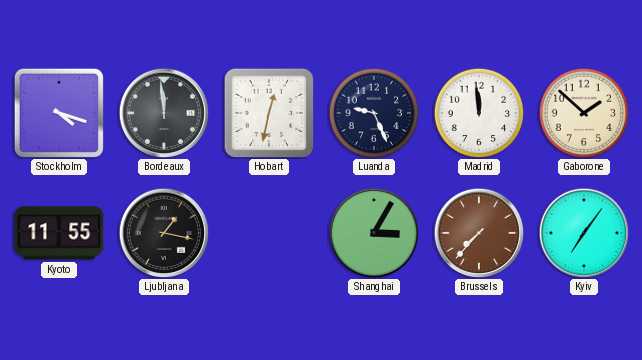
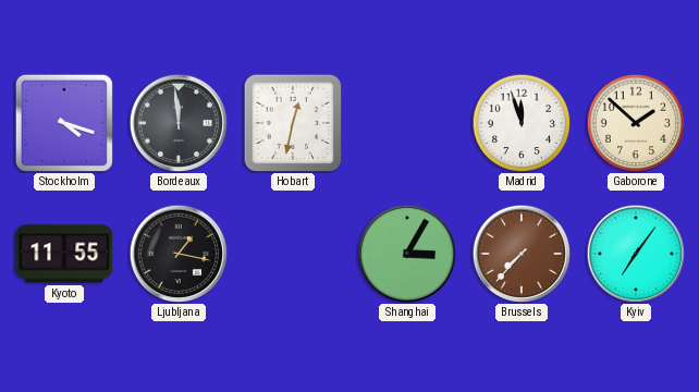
Luanda: 9:26 -> none
Madrid: 11:59 -> 11:57
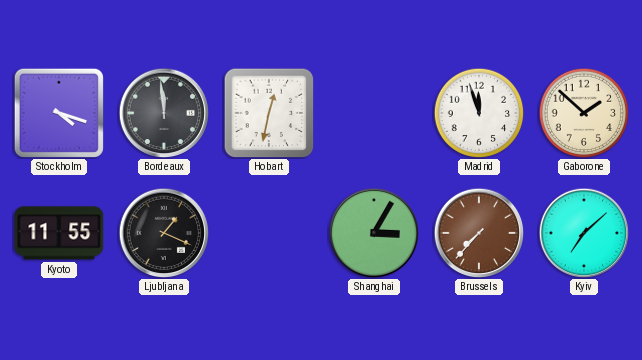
Ljubljana: 1:17 -> 1:19
Kyiv: 7:06 -> 7:08
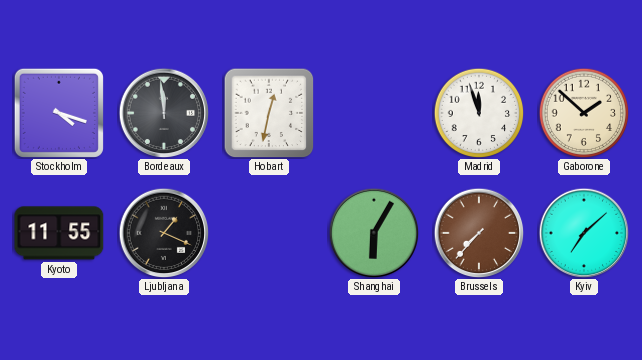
Shanghai: 3:05 -> 6:05
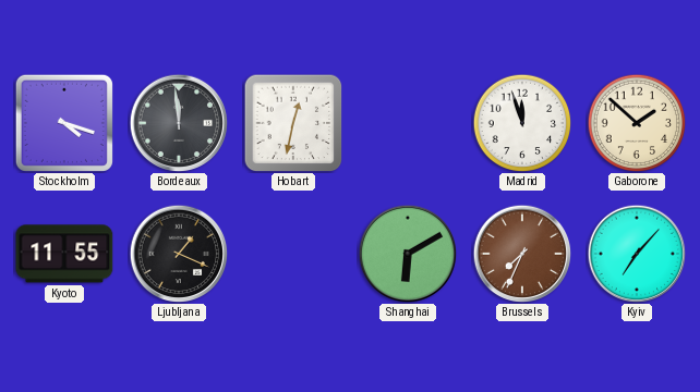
Shanghai: 6:05 -> 6:10
Brussels: 7:37 -> 7:34
Kyiv: 7:08 -> 7:07
